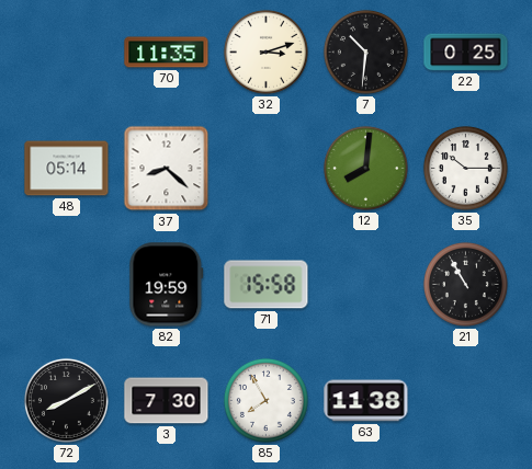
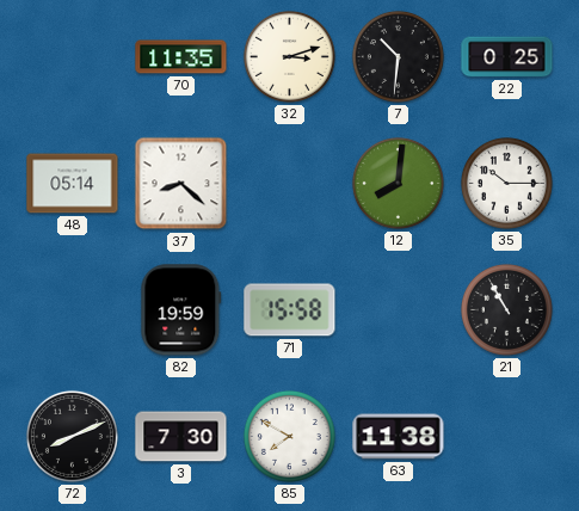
72: 8:10 -> 8:11
85: 7:55 -> 7:50
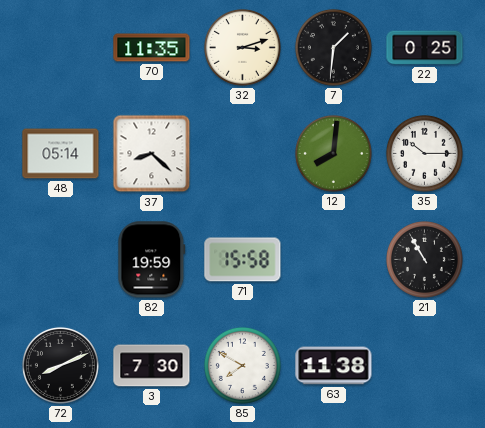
7: 10:31 -> 1:31
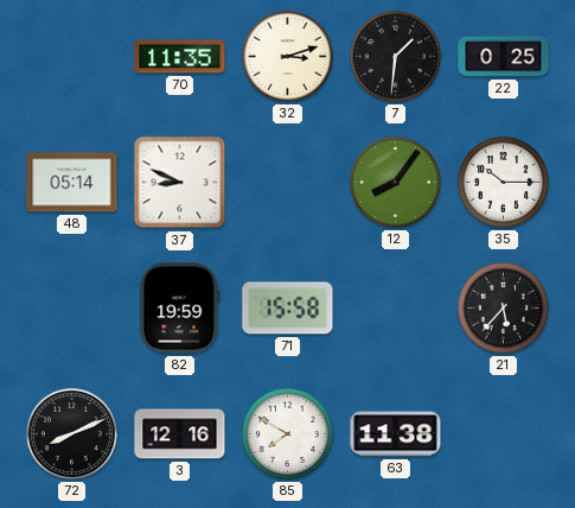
37: 8:22 -> 8:49
12: 8:01 -> 8:06
21: 10:55 -> 5:37
3: 7:30 -> 12:16
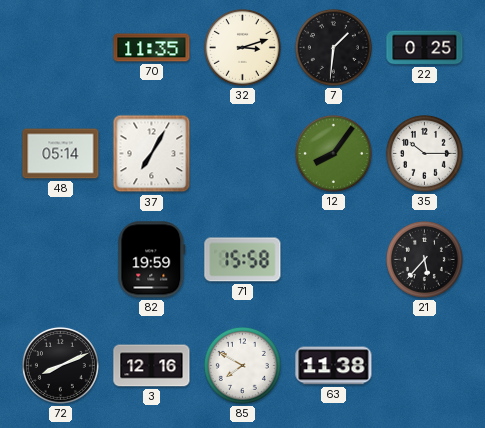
37: 8:49 -> 7:05
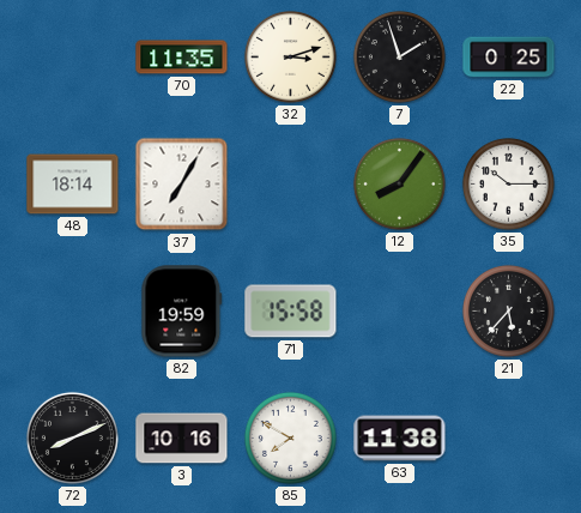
7: 1:31 -> 1:57
48: 05:14 -> 18:14
3: 12:16 -> 10:16
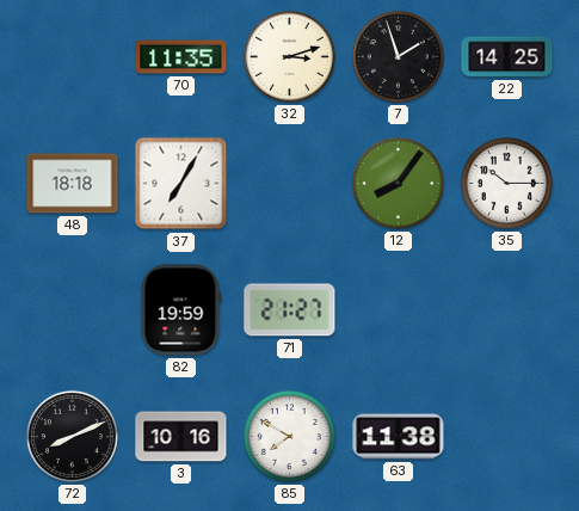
22: 0:25 -> 14:25
48: 18:14 -> 18:18
71: 15:58 -> 21:27
21: 5:37 -> none
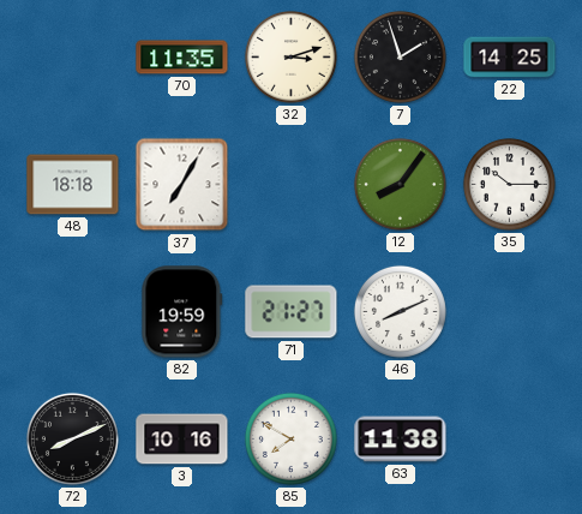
46: none -> 8:11
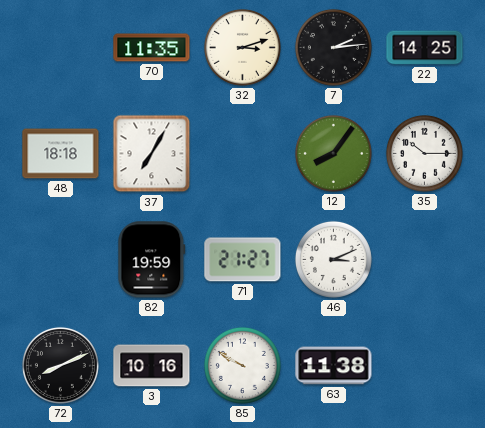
7: 1:57 -> 2:14
46: 8:11 -> 3:11
85: 7:50 -> 9:50
